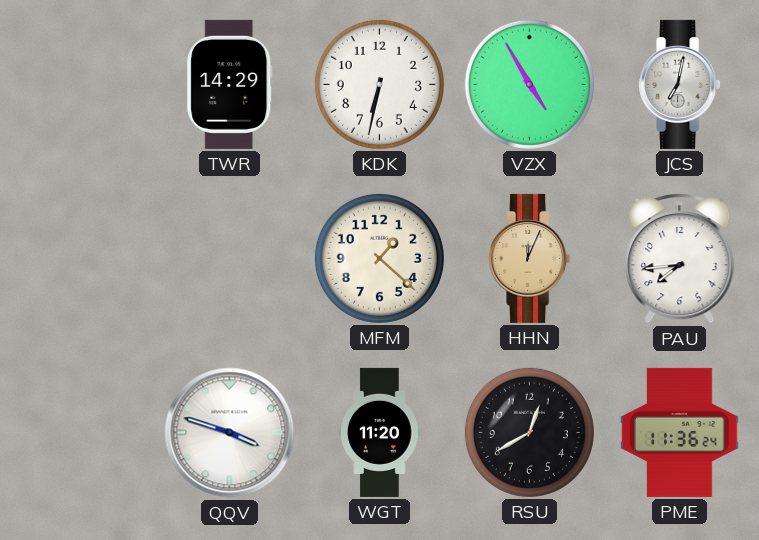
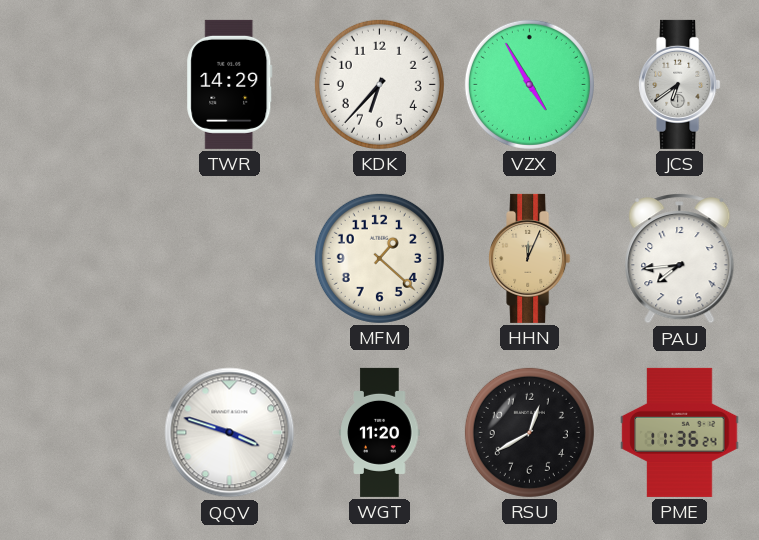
KDK: 6:32 -> 6:37
JCS: 7:02 -> 6:39
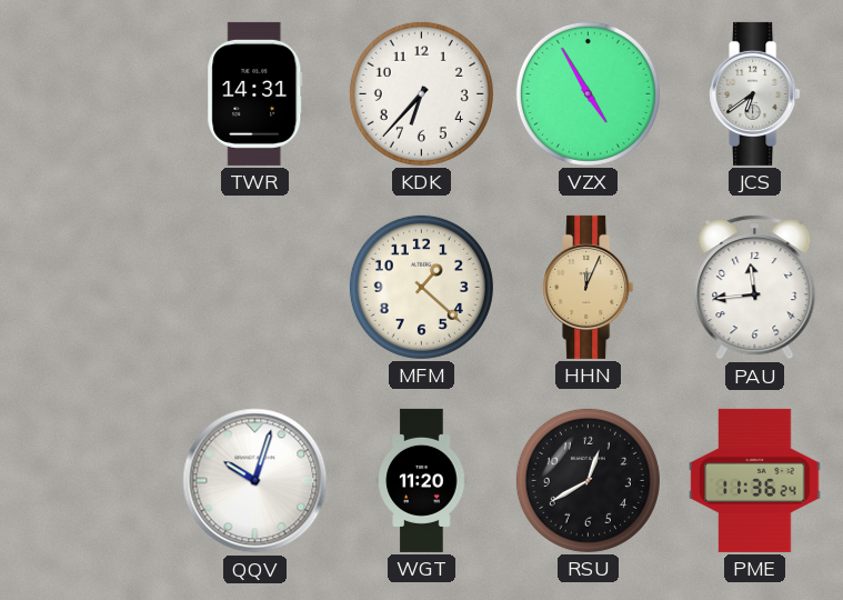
TWR: 14:29 -> 14:31
PAU: 7:44 -> 11:44
QQV: 3:48 -> 10:03
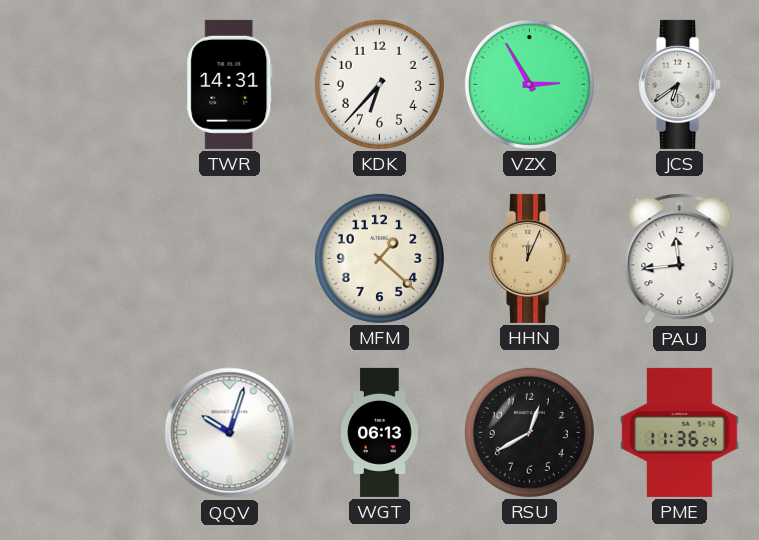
VZX: 4:55 -> 2:55
WGT: 11:20 -> 06:13
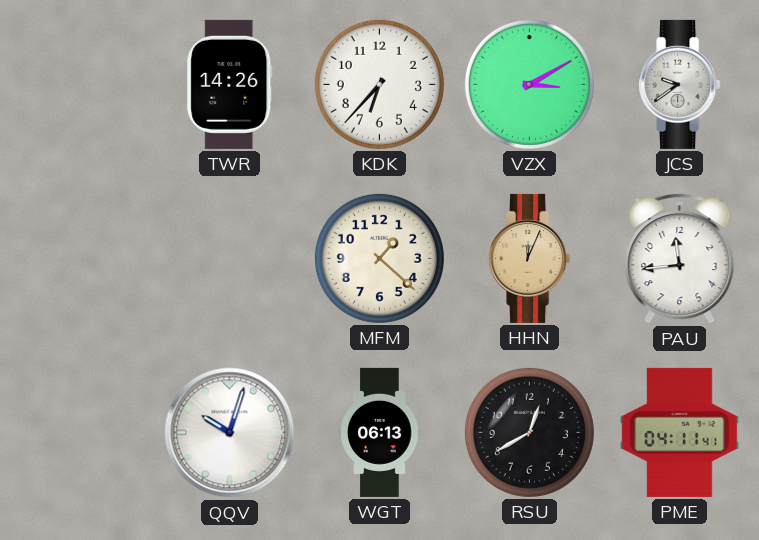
TWR: 14:31 -> 14:26
VZX: 2:55 -> 3:10
JCS: 6:39 -> 9:39
PME: 11:36 -> 04:11
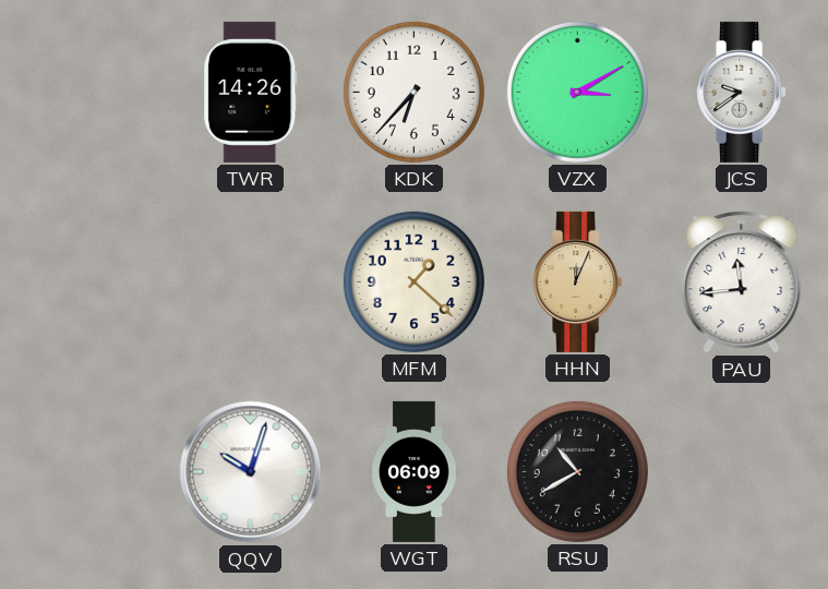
WGT: 06:13 -> 06:09
RSU: 12:40 -> 10:40
PME: 04:11 -> none
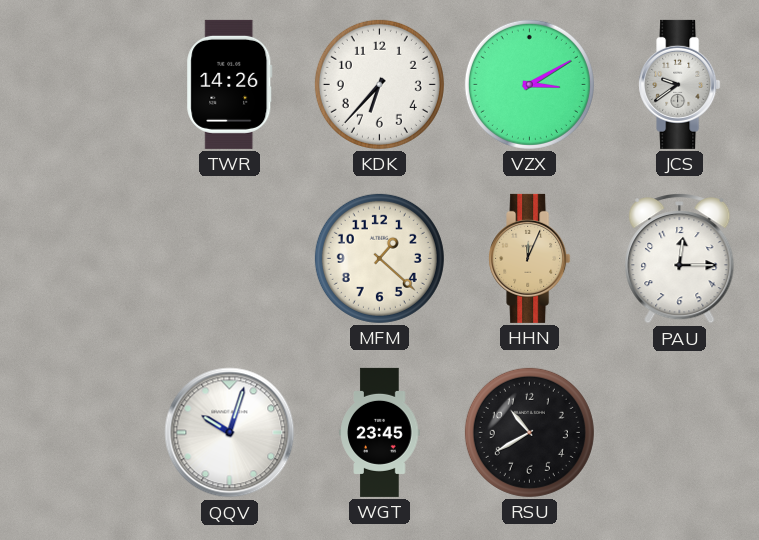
PAU: 11:44 -> 12:15
WGT: 06:09 -> 23:45
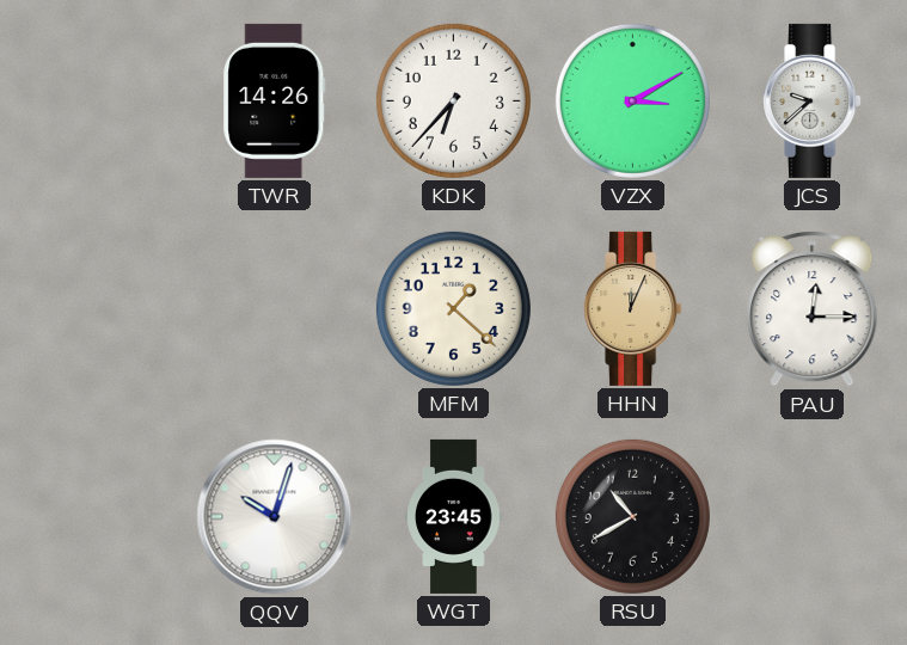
JCS: 9:39 -> 9:38
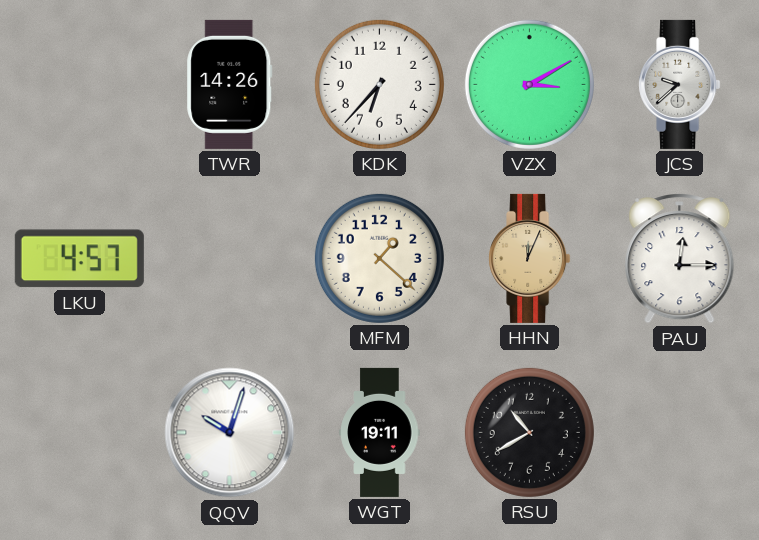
LKU: none -> 4:57
WGT: 23:45 -> 19:11
